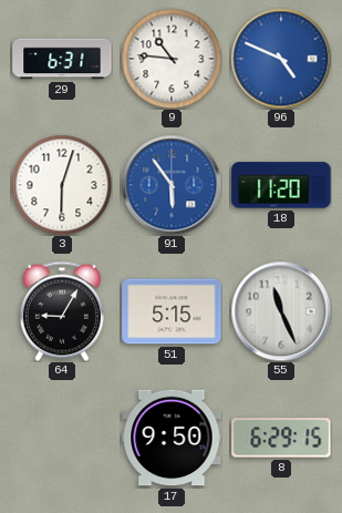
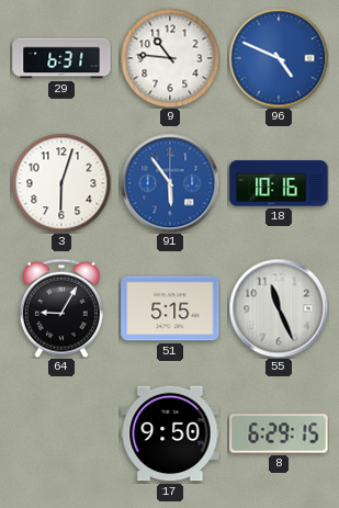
18: 11:20 -> 10:16
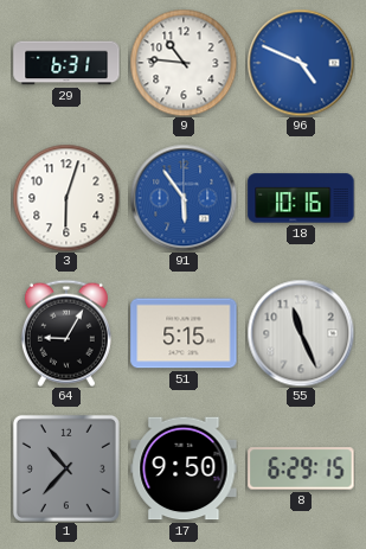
1: none -> 10:37
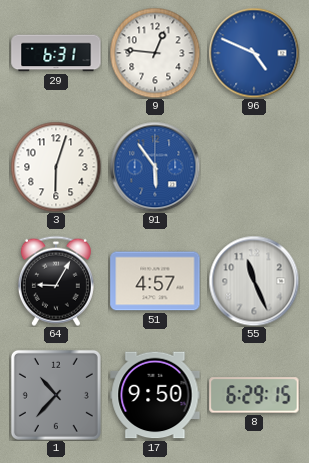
9: 10:46 -> 12:46
18: 10:16 -> none
51: 5:15 -> 4:57
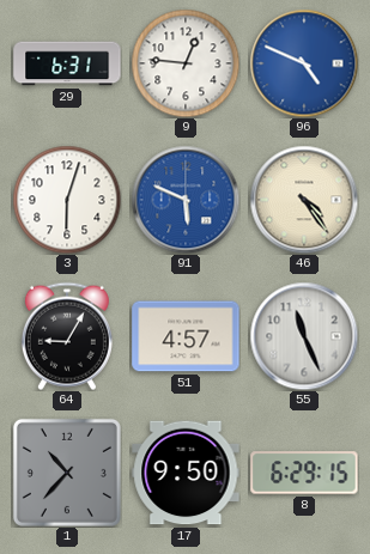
91: 5:54 -> 5:49
46: none -> 4:24
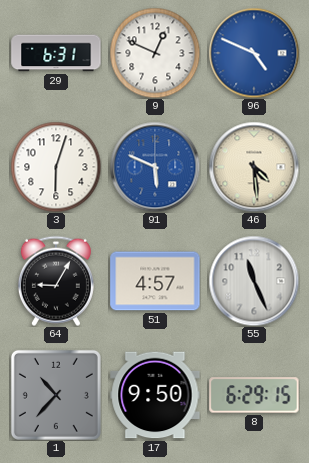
9: 12:46 -> 12:49
46: 4:24 -> 4:29
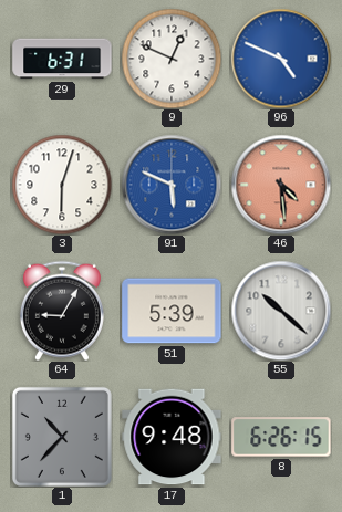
46 dial: cream -> salmon
51: 4:57 -> 5:39
55: 11:26 -> 10:22
17: 9:50 -> 9:48
8: 6:29 -> 6:26
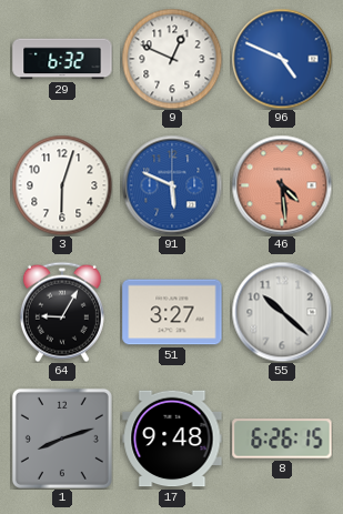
29: 6:31 -> 6:32
51: 5:39 -> 3:27
1: 10:37 -> 8:12
